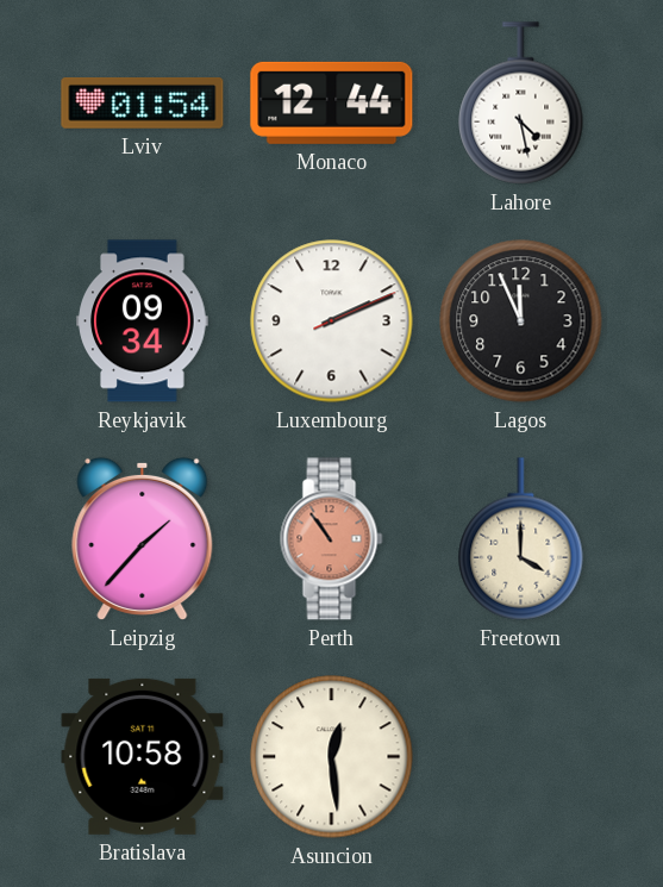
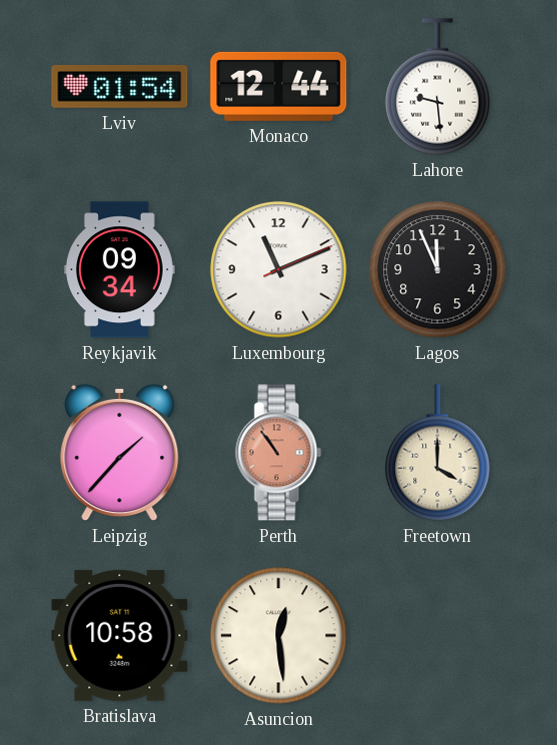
Lahore: 4:28 -> 9:29
Luxembourg: 2:11 -> 11:11
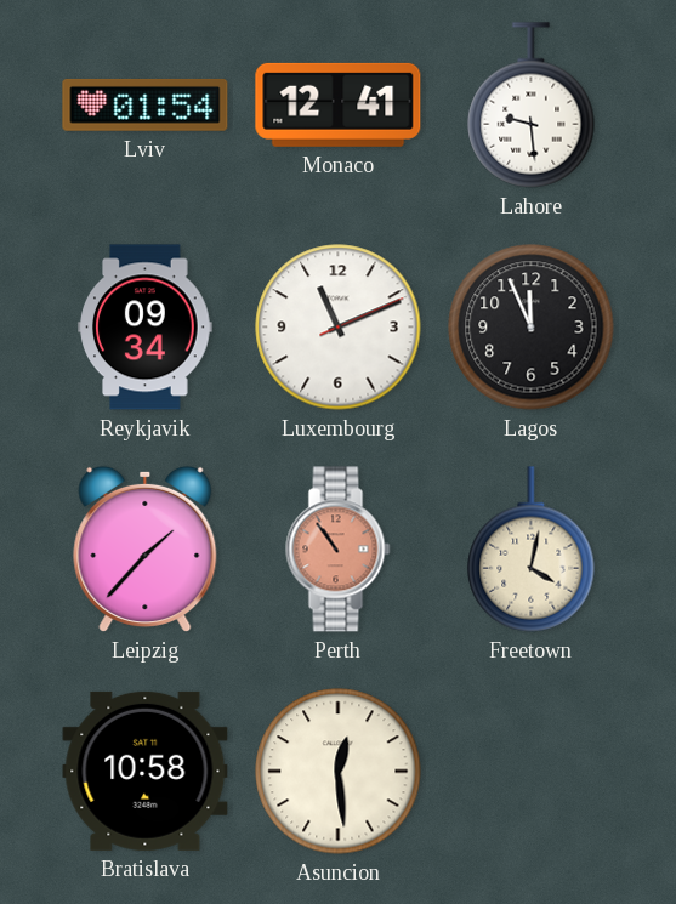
Monaco: 12:44 -> 12:41
Freetown: 4:00 -> 4:02
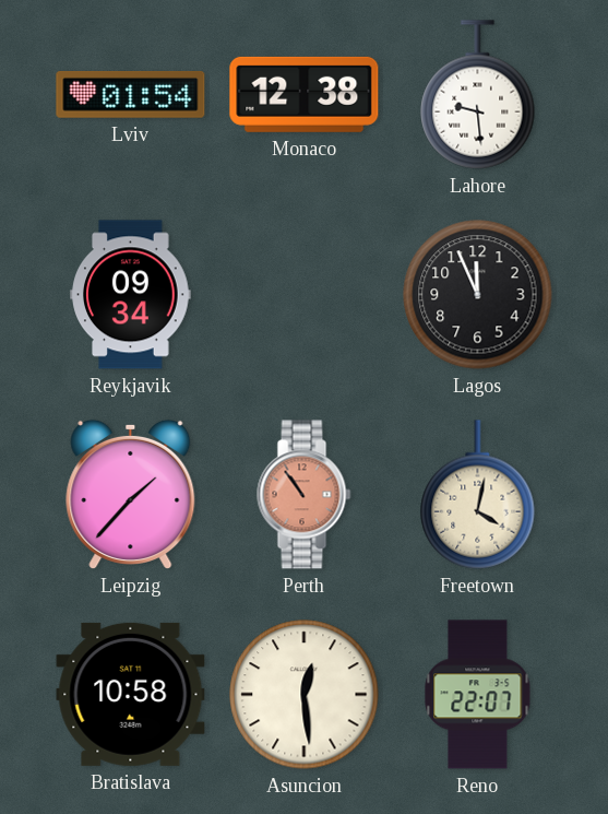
Monaco: 12:41 -> 12:38
Luxembourg: 11:11 -> none
Reno: none -> 22:07
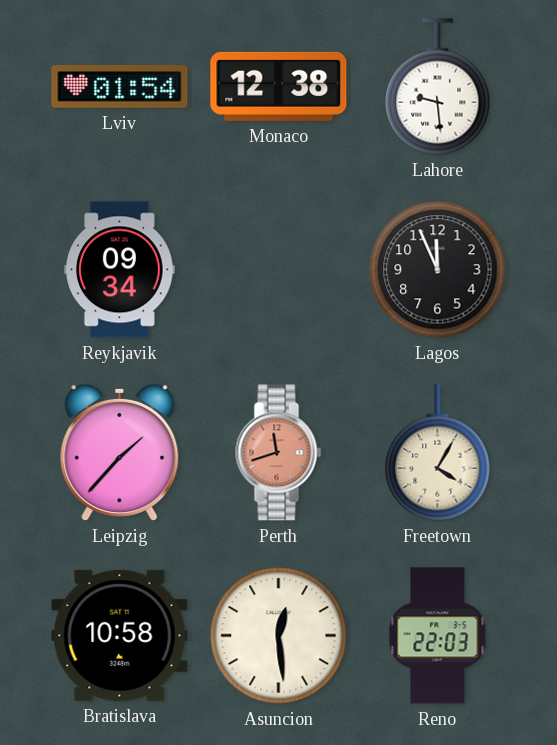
Perth: 10:54 -> 11:42
Freetown: 4:02 -> 4:05
Reno: 22:07 -> 22:03
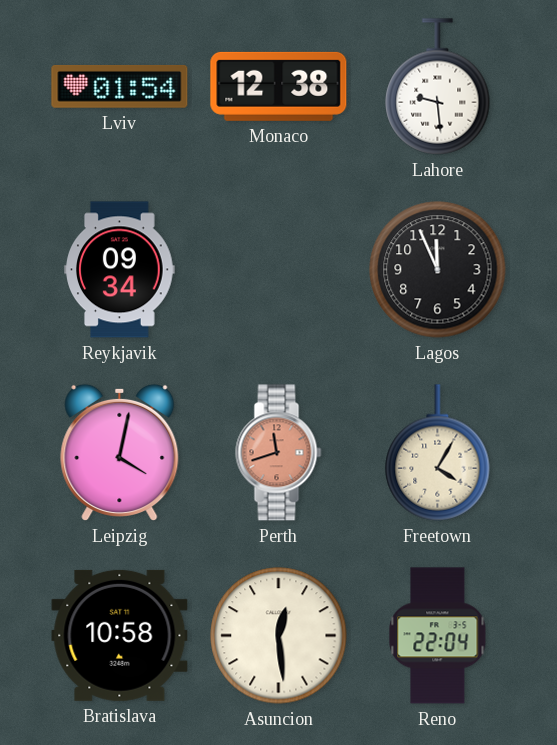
Leipzig: 1:37 -> 4:02
Reno: 22:03 -> 22:04
